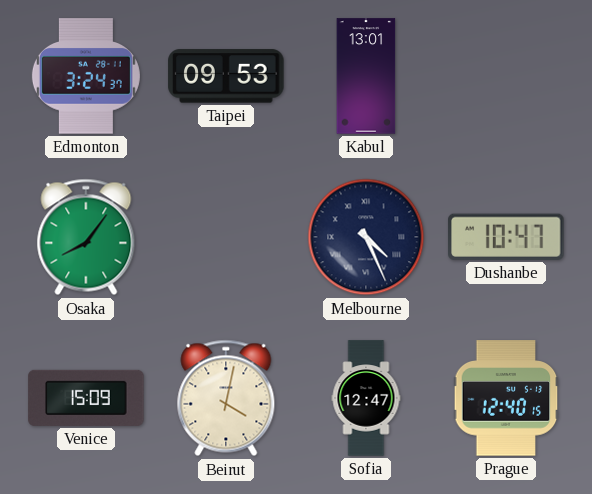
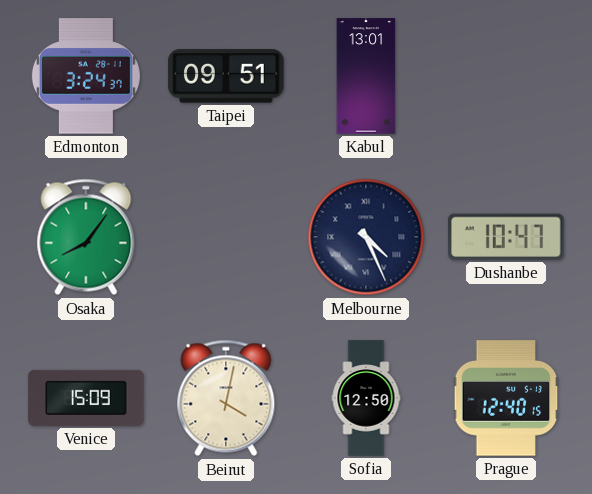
Taipei: 09:53 -> 09:51
Sofia: 12:47 -> 12:50
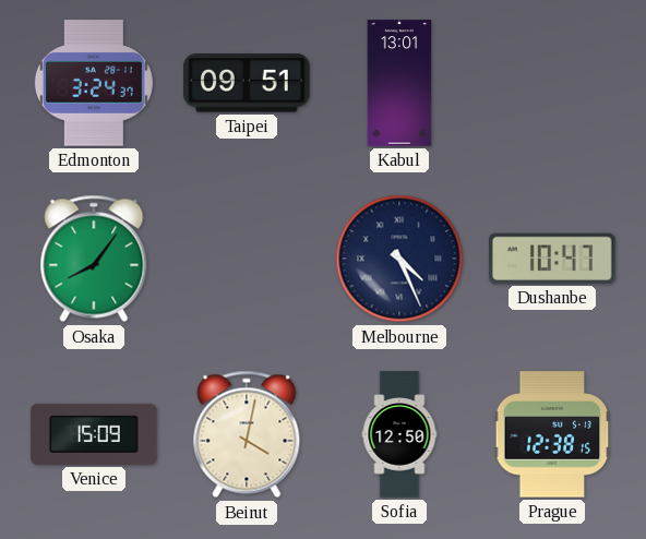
Prague: 12:40 -> 12:38
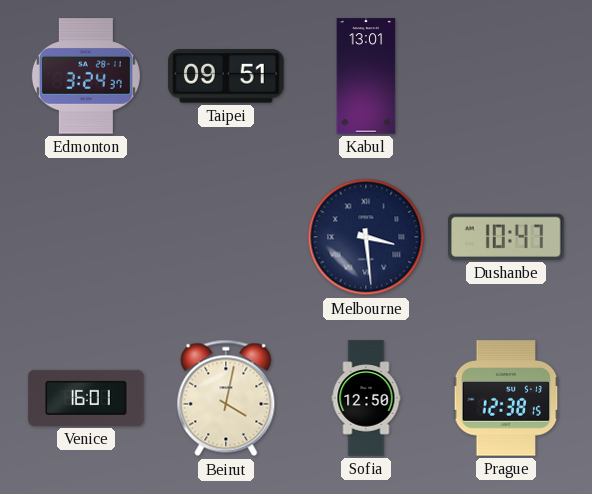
Osaka: 8:06 -> none
Melbourne: 4:26 -> 3:29
Venice: 15:09 -> 16:01
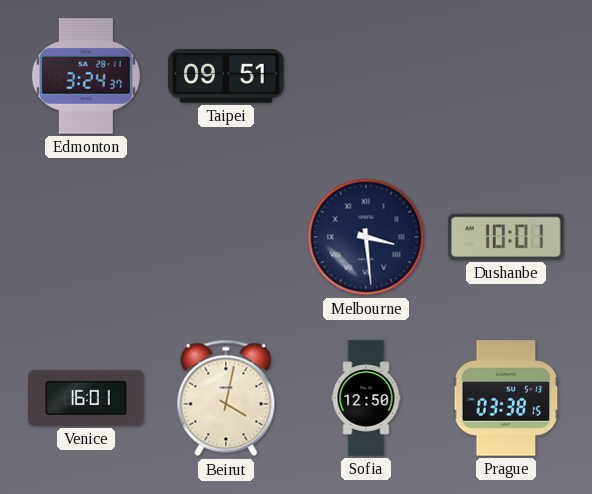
Kabul: 13:01 -> none
Dushanbe: 10:47 -> 10:01
Prague: 12:38 -> 03:38
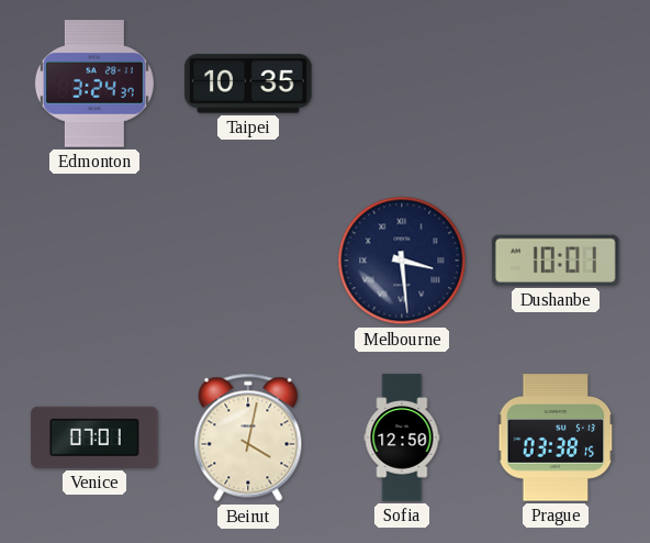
Taipei: 09:51 -> 10:35
Venice: 16:01 -> 07:01
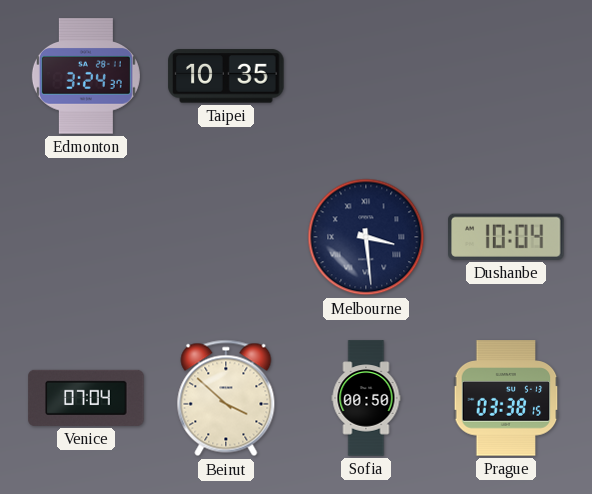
Dushanbe: 10:01 -> 10:04
Venice: 07:01 -> 07:04
Beirut: 4:02 -> 3:52
Sofia: 12:50 -> 00:50
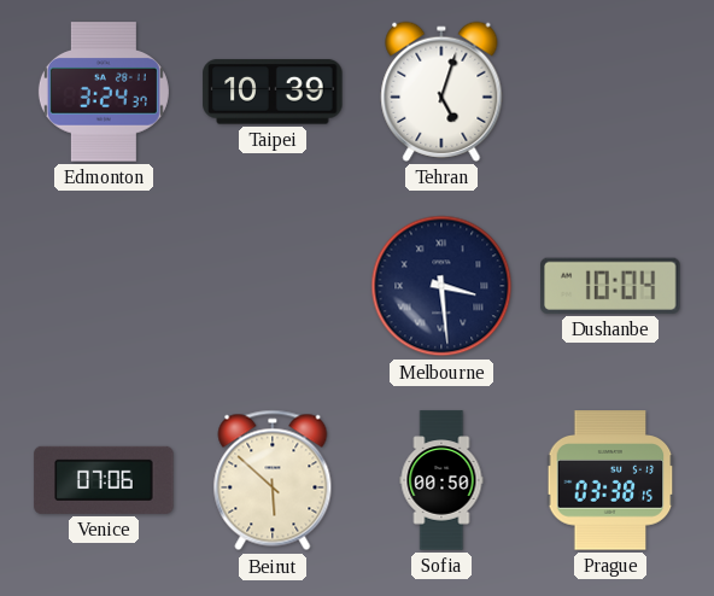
Taipei: 10:35 -> 10:39
Tehran: none -> 5:03
Venice: 07:04 -> 07:06
Beirut: 3:52 -> 5:52
